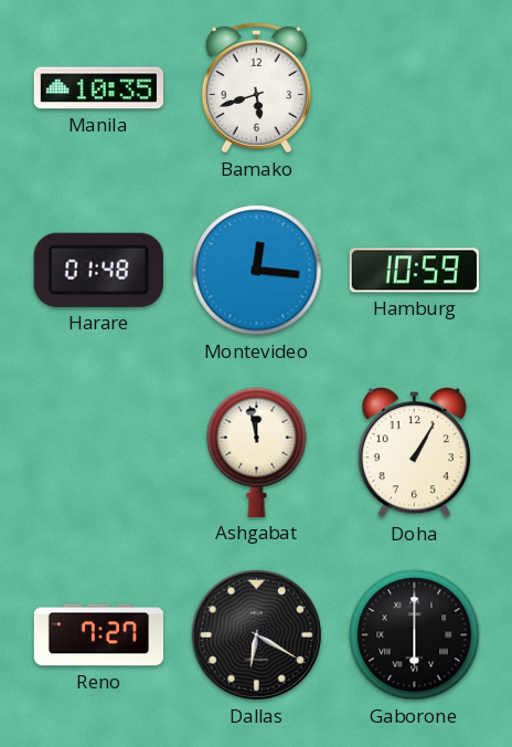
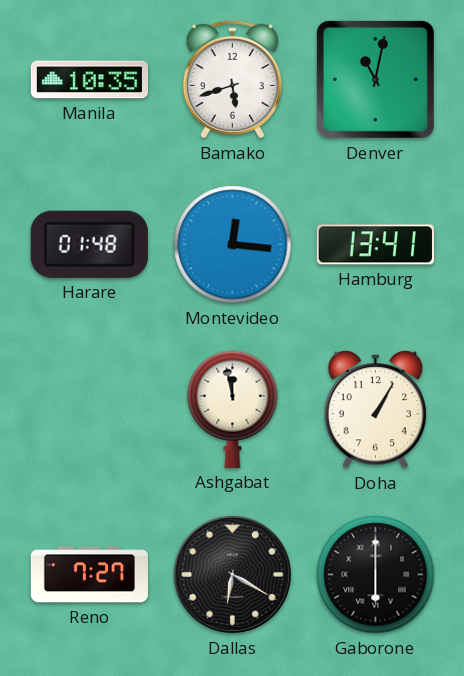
Denver: none -> 11:02
Hamburg: 10:59 -> 13:41
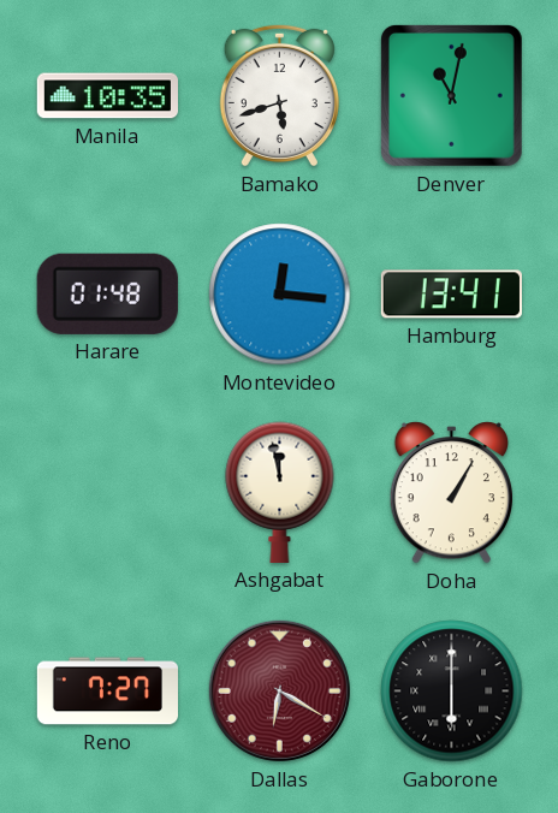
Dallas dial: black -> burgundy
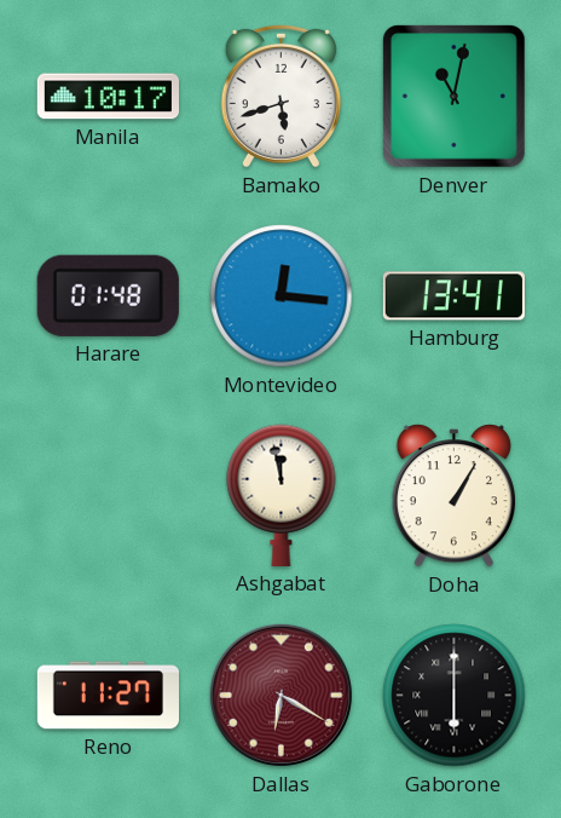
Manila: 10:35 -> 10:17
Reno: 7:27 -> 11:27
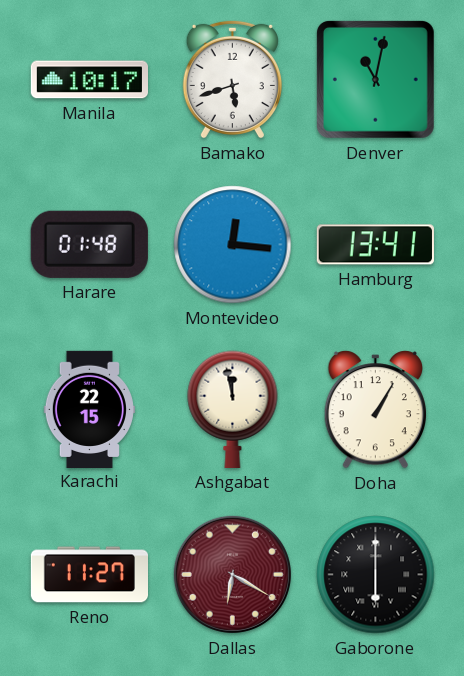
Karachi: none -> 22:15
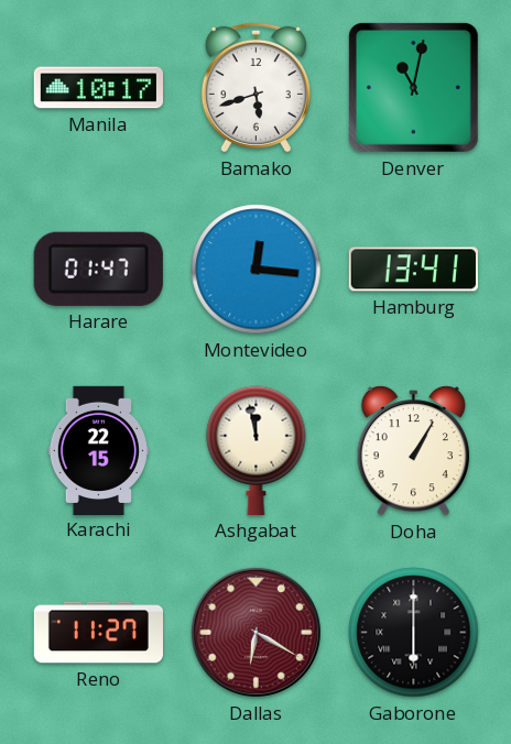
Harare: 01:48 -> 01:47
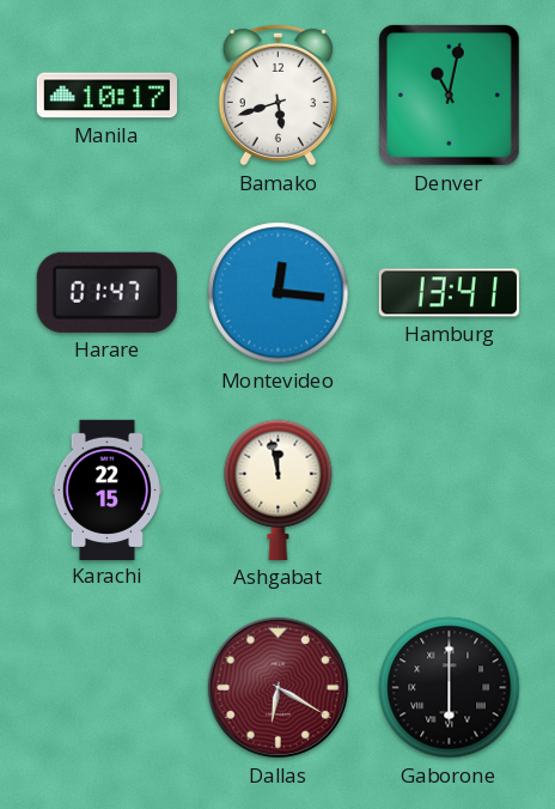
Doha: 1:05 -> none
Reno: 11:27 -> none
